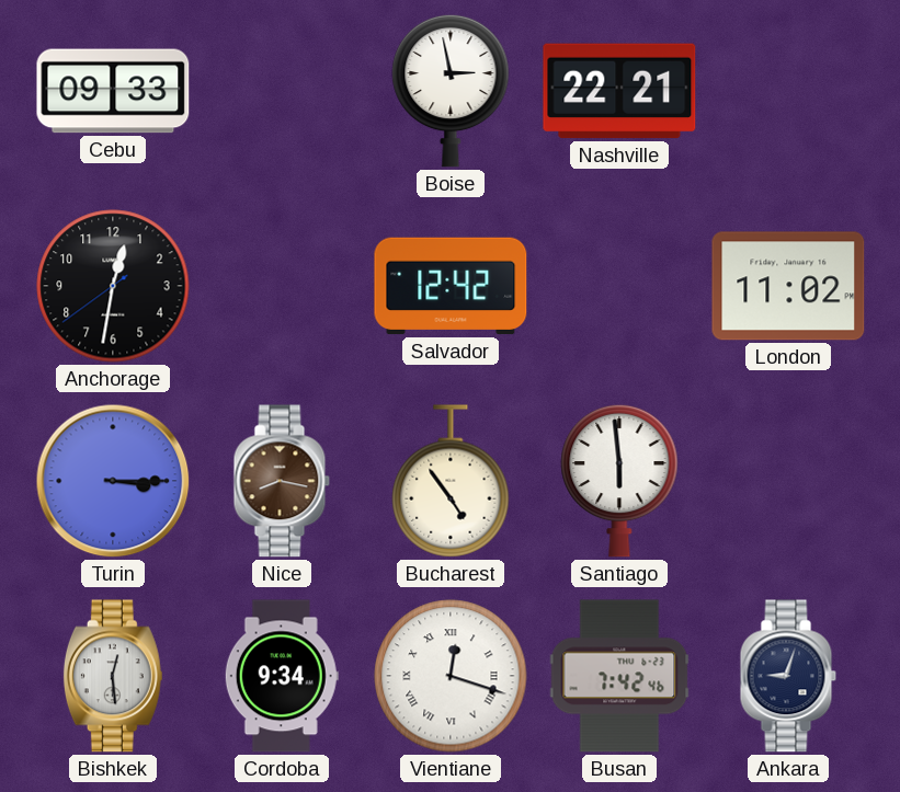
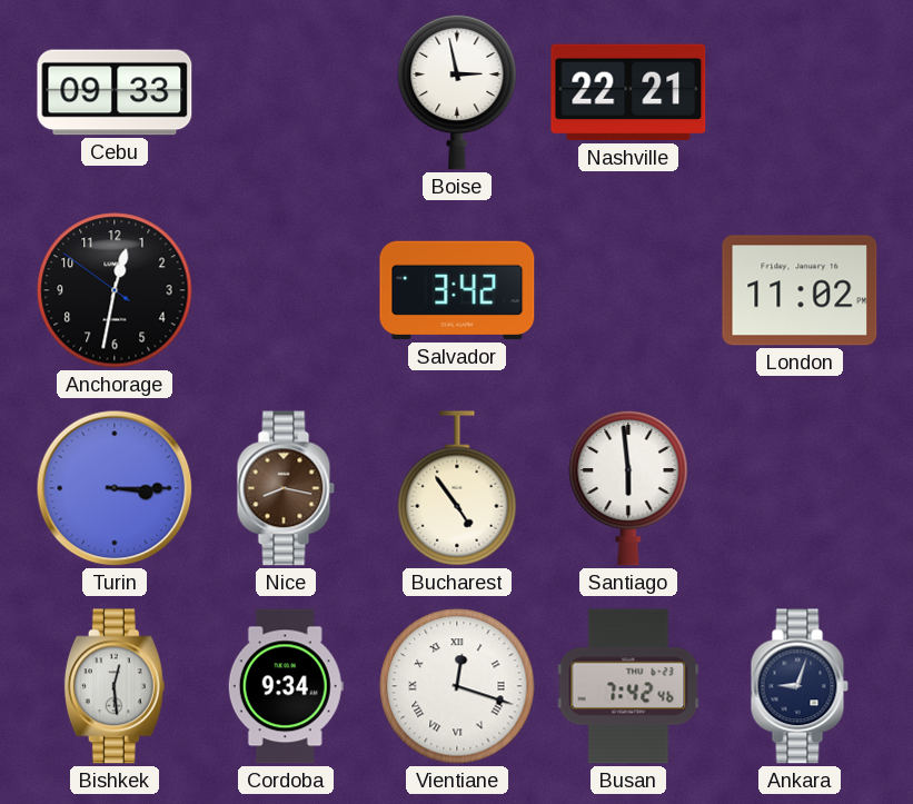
Anchorage: 12:31:39 -> 12:31:51
Salvador: 12:42 -> 3:42
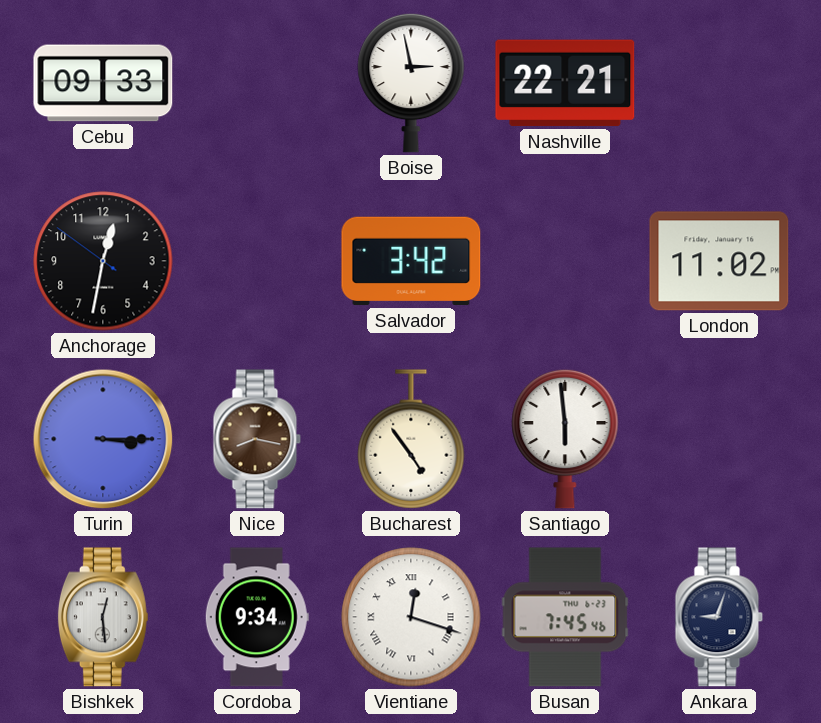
Busan: 7:42 -> 7:45
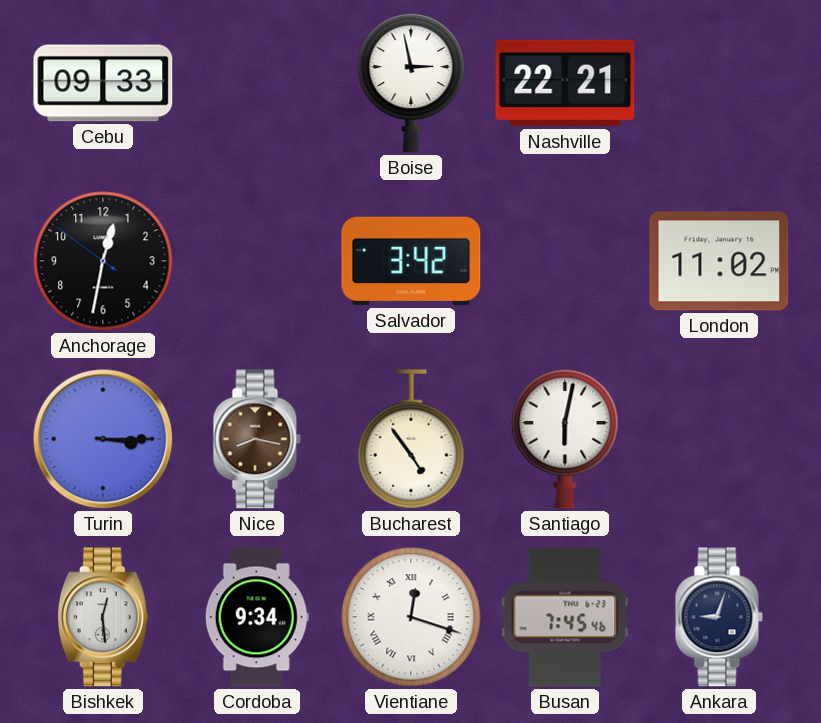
Santiago: 5:59 -> 6:02
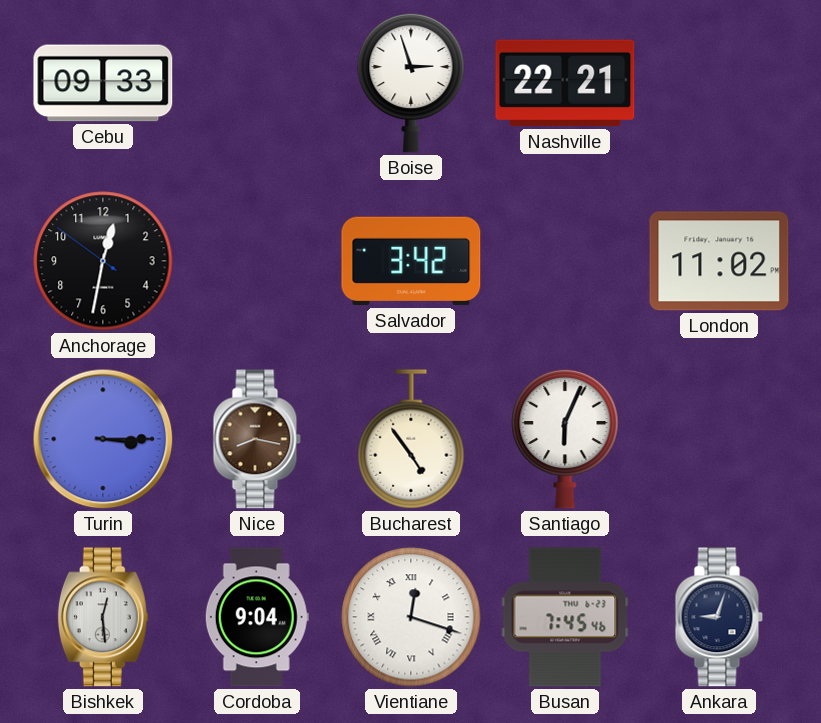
Boise: 2:58 -> 2:57
Santiago: 6:02 -> 6:04
Cordoba: 9:34 -> 9:04
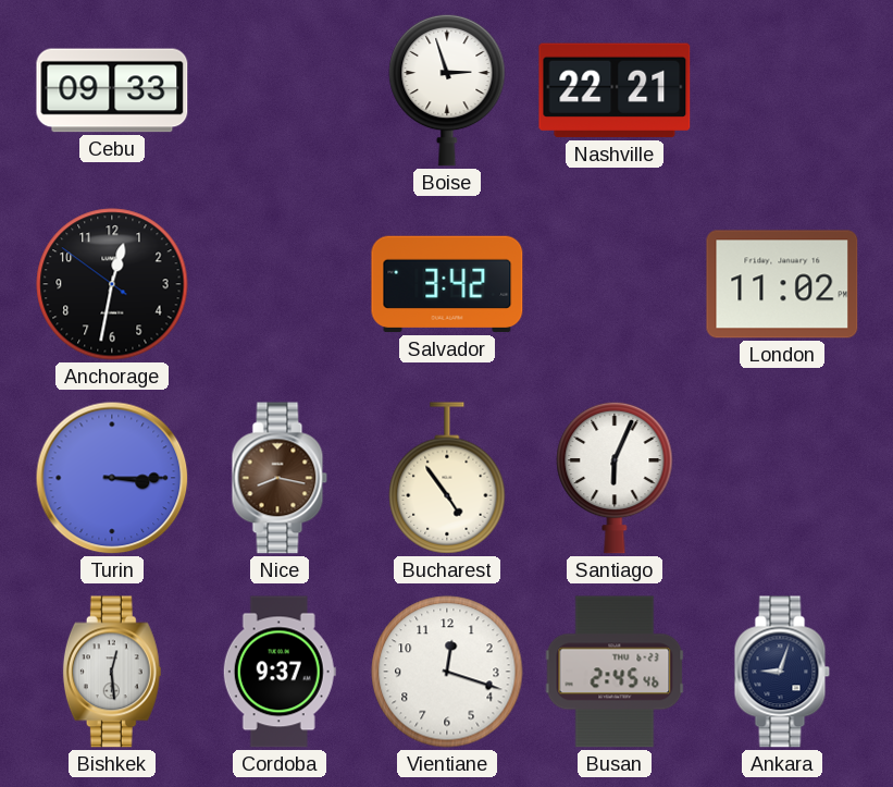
Cordoba: 9:04 -> 9:37
Vientiane numerals: Roman -> Arabic
Busan: 7:45 -> 2:45
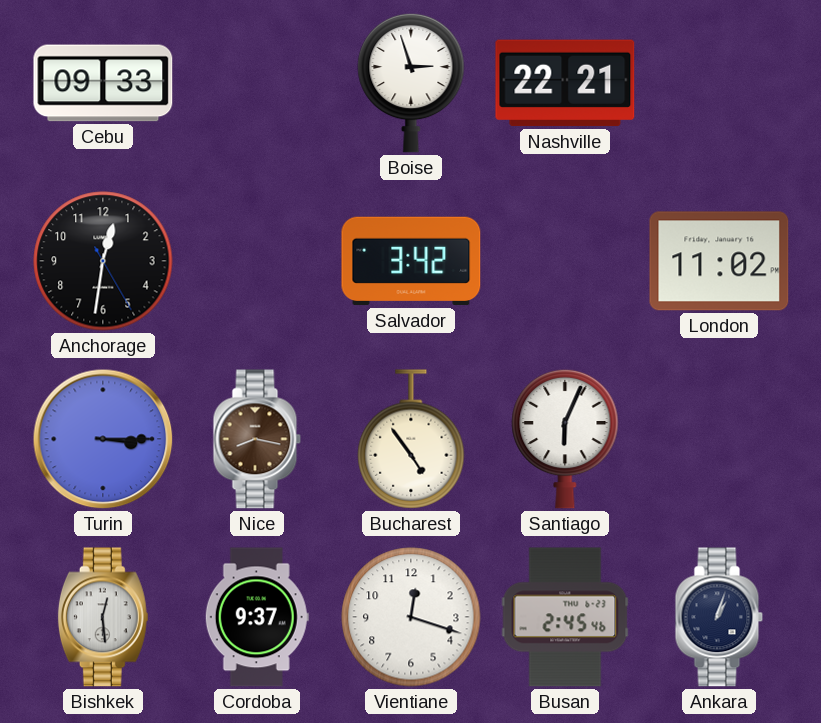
Anchorage: 12:31:51 -> 12:31:25
Ankara: 9:03 -> 1:03
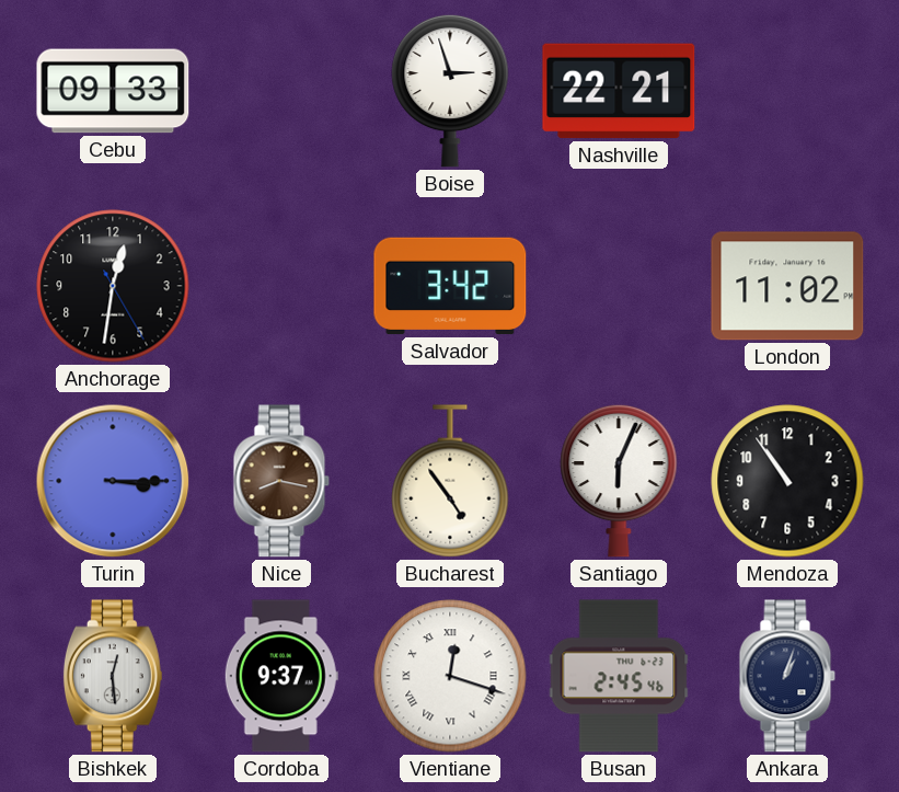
Mendoza: none -> 10:54
Vientiane numerals: Arabic -> Roman
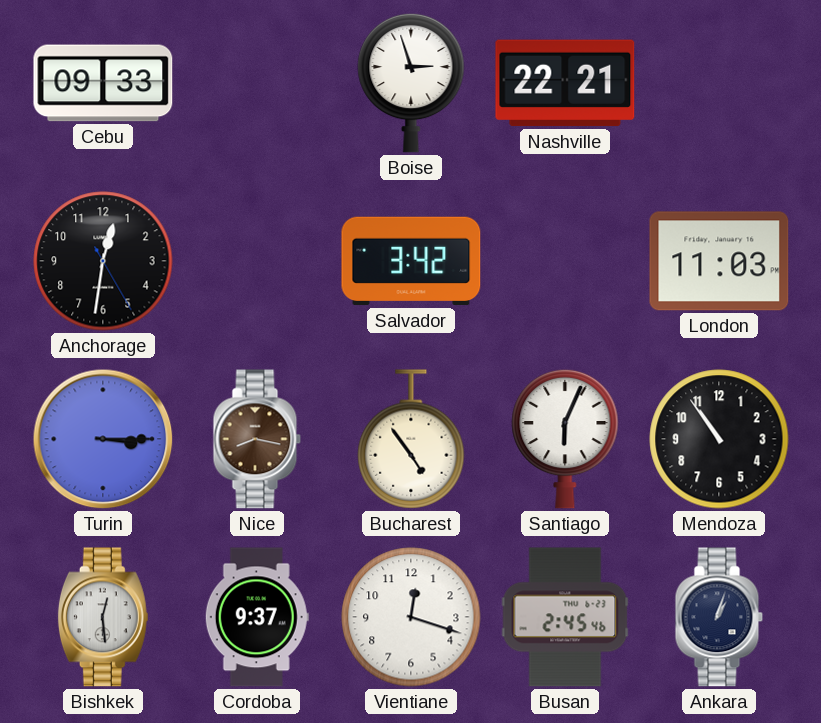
London: 11:02 -> 11:03
Vientiane numerals: Roman -> Arabic
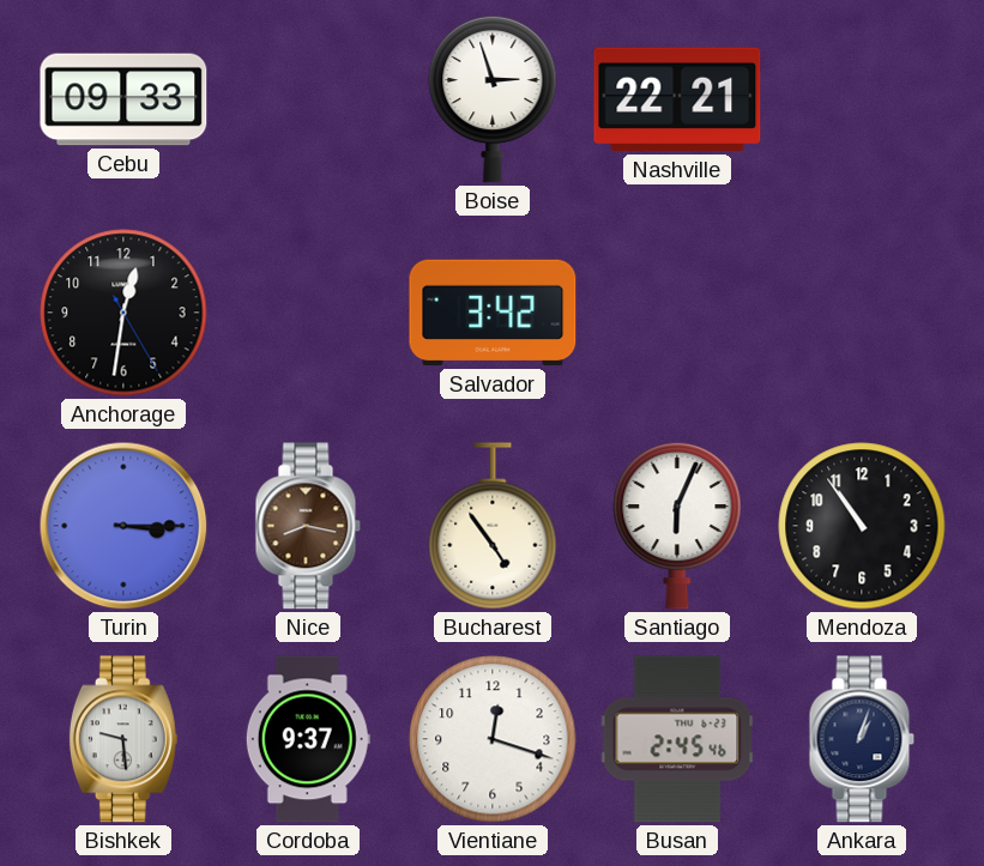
London: 11:03 -> none
Bishkek: 12:29 -> 9:29
